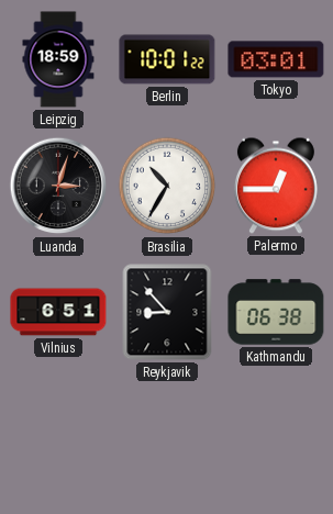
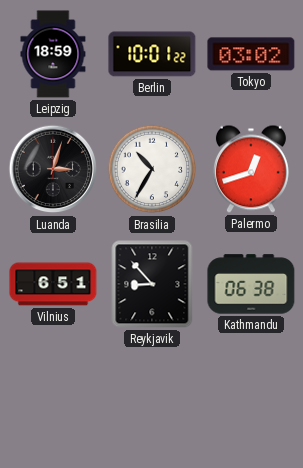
Tokyo: 03:01 -> 03:02
Palermo: 12:45 -> 12:42
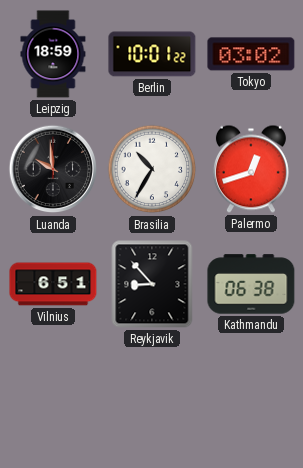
Luanda: 3:03 -> 9:59
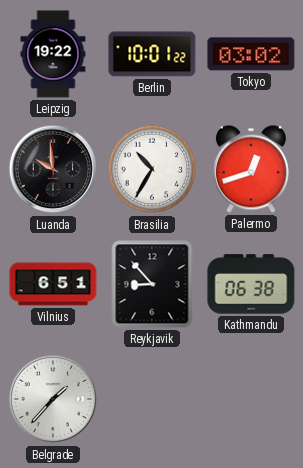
Leipzig: 18:59 -> 19:22
Belgrade: none -> 1:37
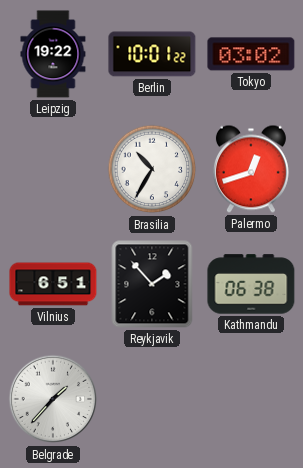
Luanda: 9:59 -> none
Reykjavik: 8:53 -> 1:53
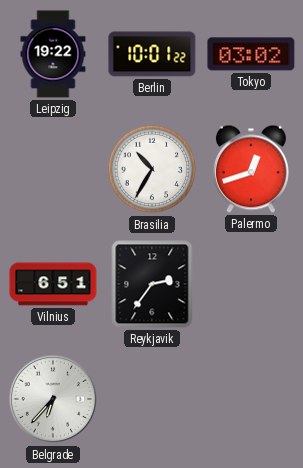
Reykjavik: 1:53 -> 2:36
Kathmandu: 06:38 -> none
Belgrade: 1:37 -> 6:37
